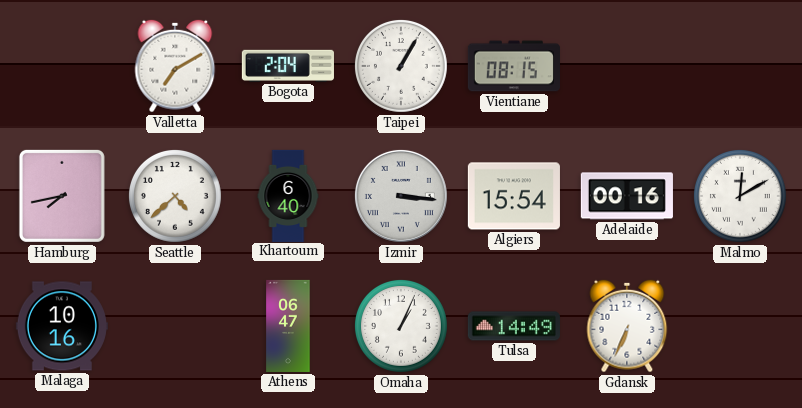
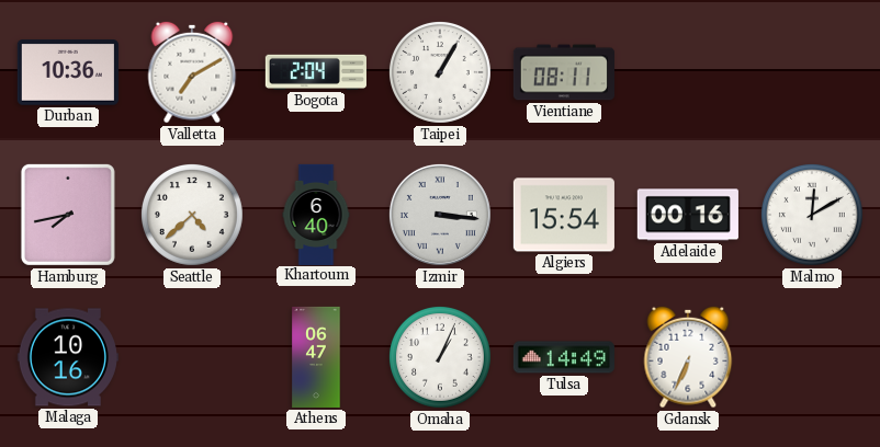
Durban: none -> 10:36
Vientiane: 08:15 -> 08:11
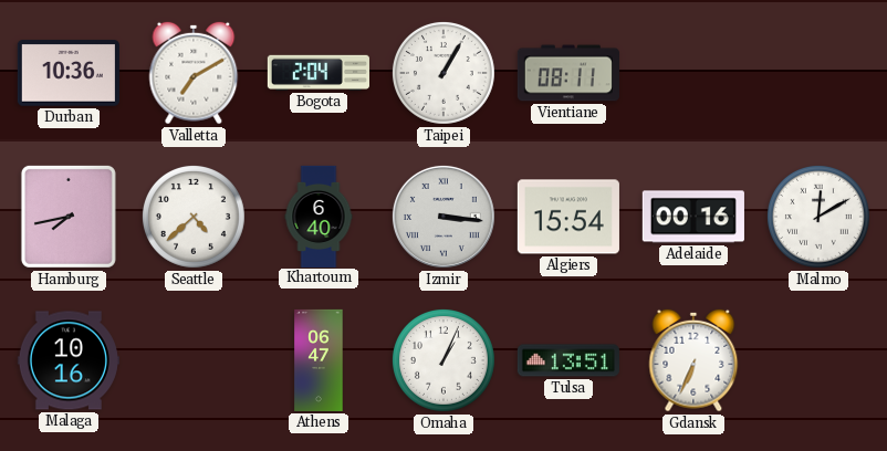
Tulsa: 14:49 -> 13:51
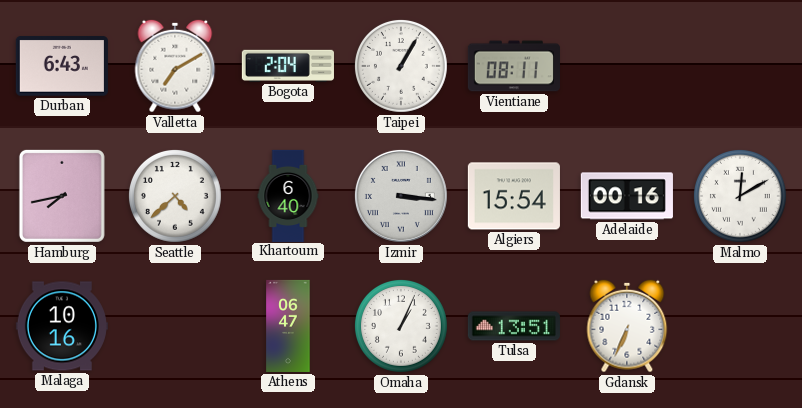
Durban: 10:36 -> 6:43
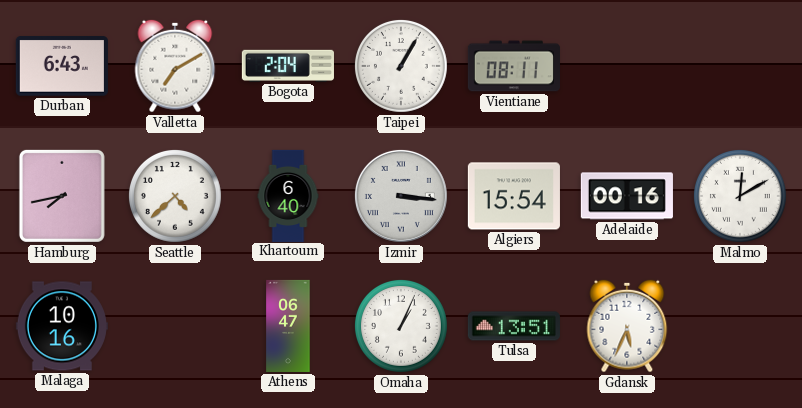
Gdansk: 6:34 -> 5:34
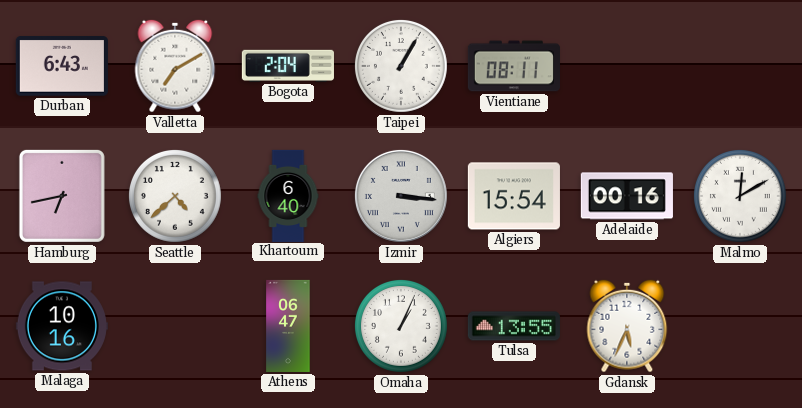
Hamburg: 7:43 -> 6:43
Tulsa: 13:51 -> 13:55
